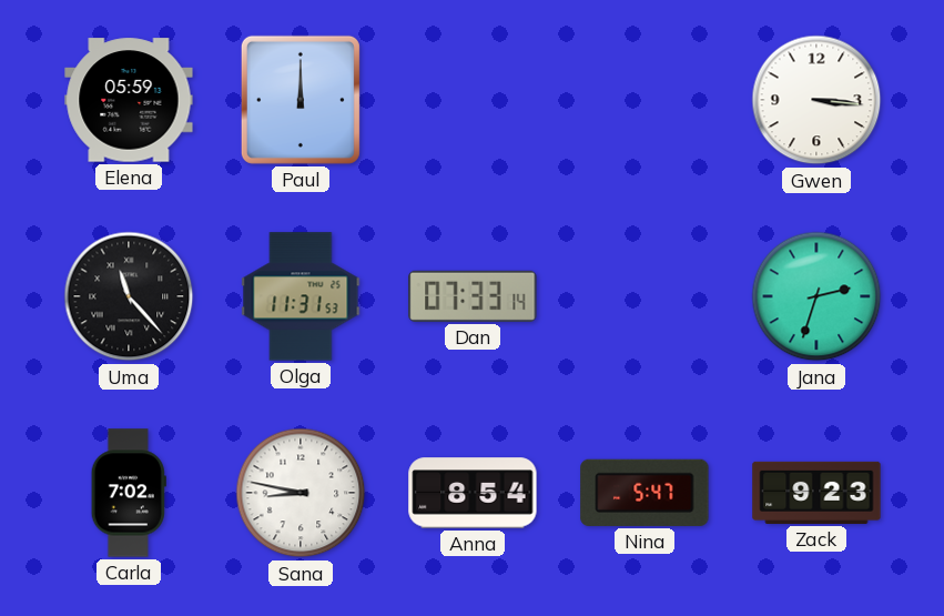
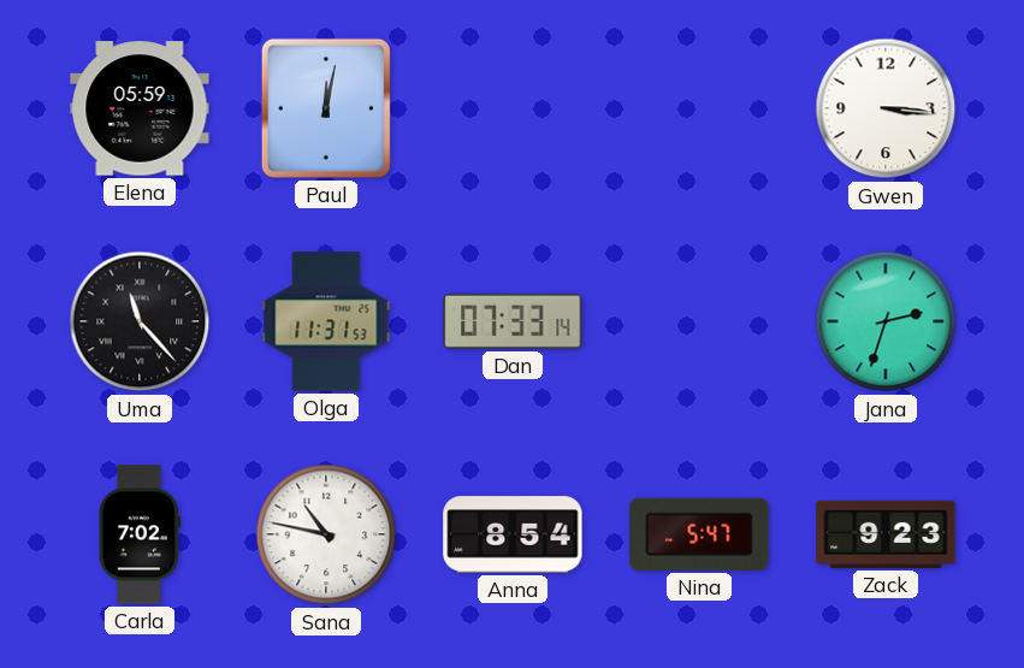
Paul: 12:00 -> 12:02
Sana: 8:47 -> 10:47
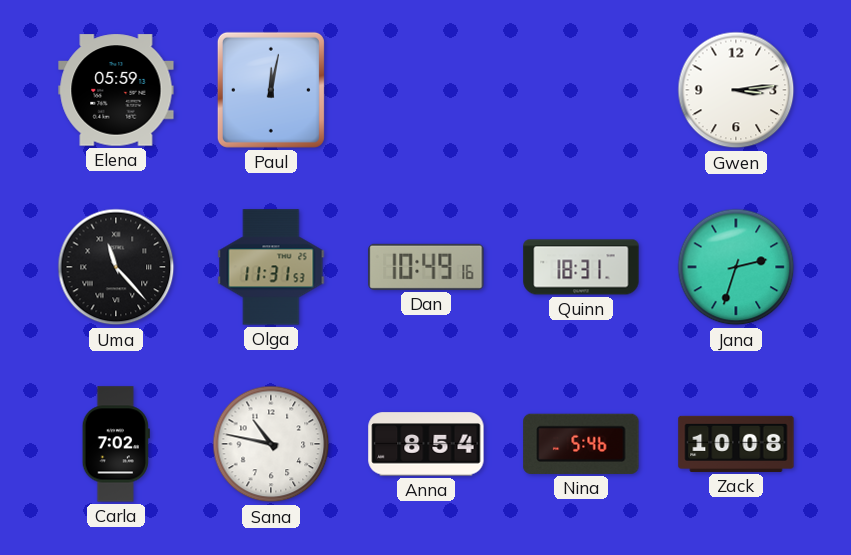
Gwen: 3:16 -> 3:14
Dan: 07:33 -> 10:49
Quinn: none -> 18:31
Nina: 5:47 -> 5:46
Zack: 9:23 -> 10:08
